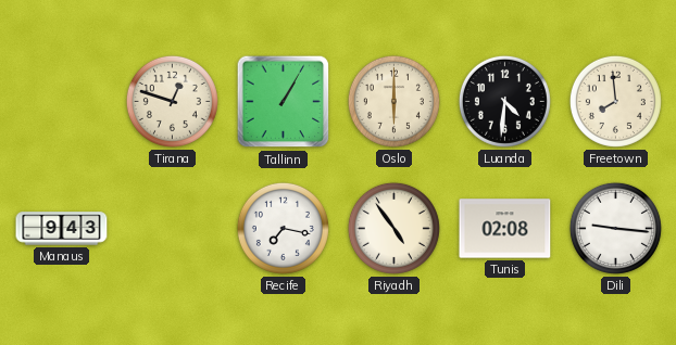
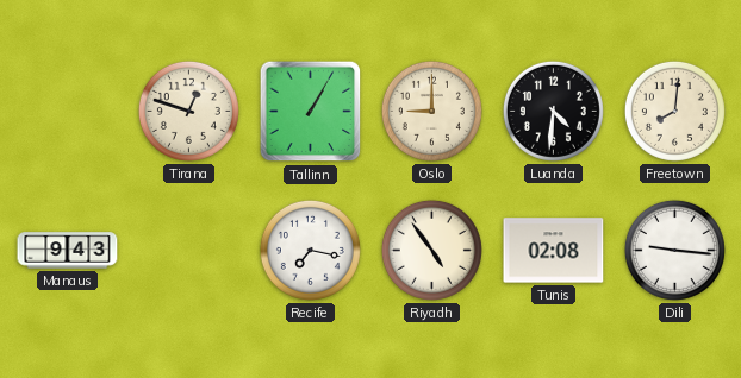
Oslo: 6:00 -> 9:00
Freetown: 7:59 -> 8:01
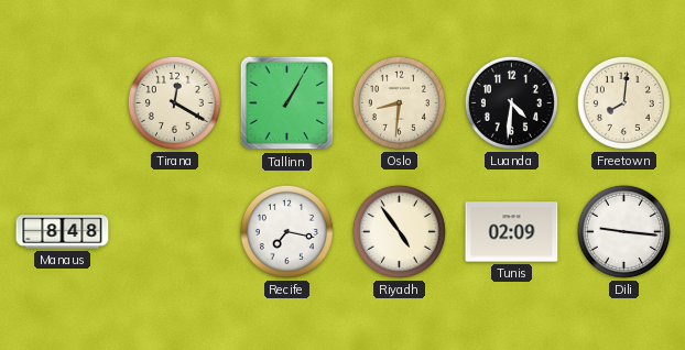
Tirana: 12:48 -> 12:20
Oslo: 9:00 -> 8:31
Manaus: 9:43 -> 8:48
Tunis: 02:08 -> 02:09
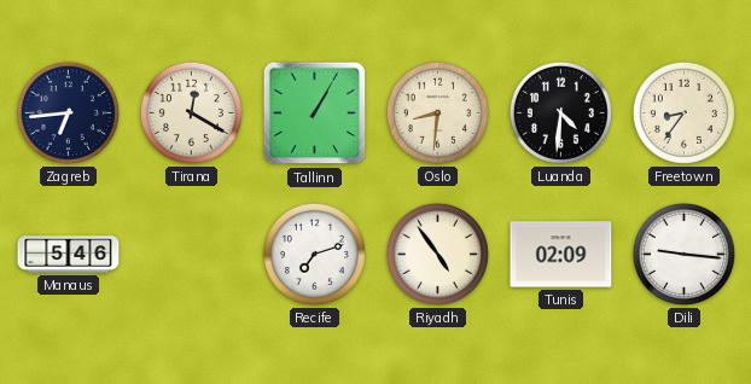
Zagreb: none -> 6:44
Freetown: 8:01 -> 8:36
Manaus: 8:48 -> 5:46
Recife: 7:17 -> 7:12
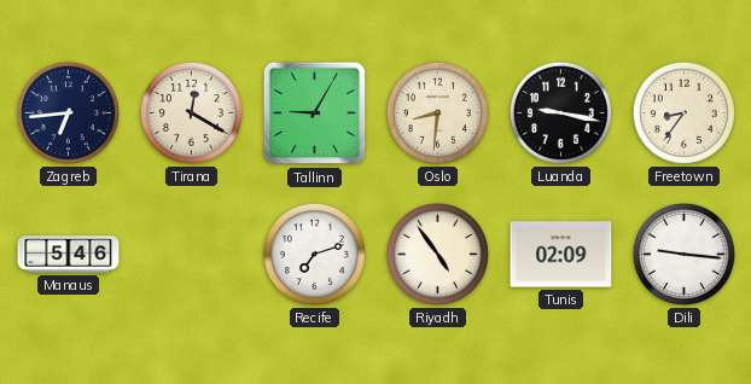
Tallinn: 1:05 -> 9:05
Luanda: 4:31 -> 9:17
